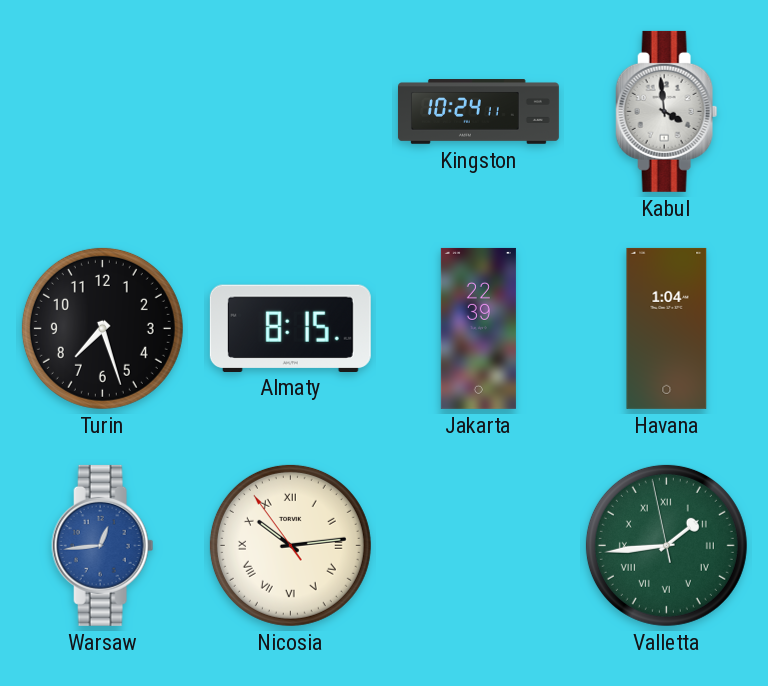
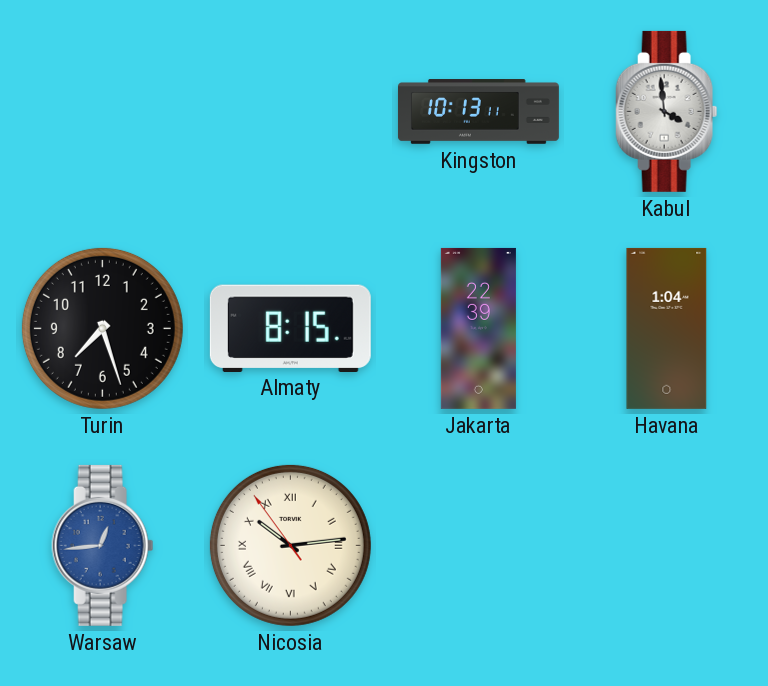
Kingston: 10:24 -> 10:13
Valletta: 1:43 -> none
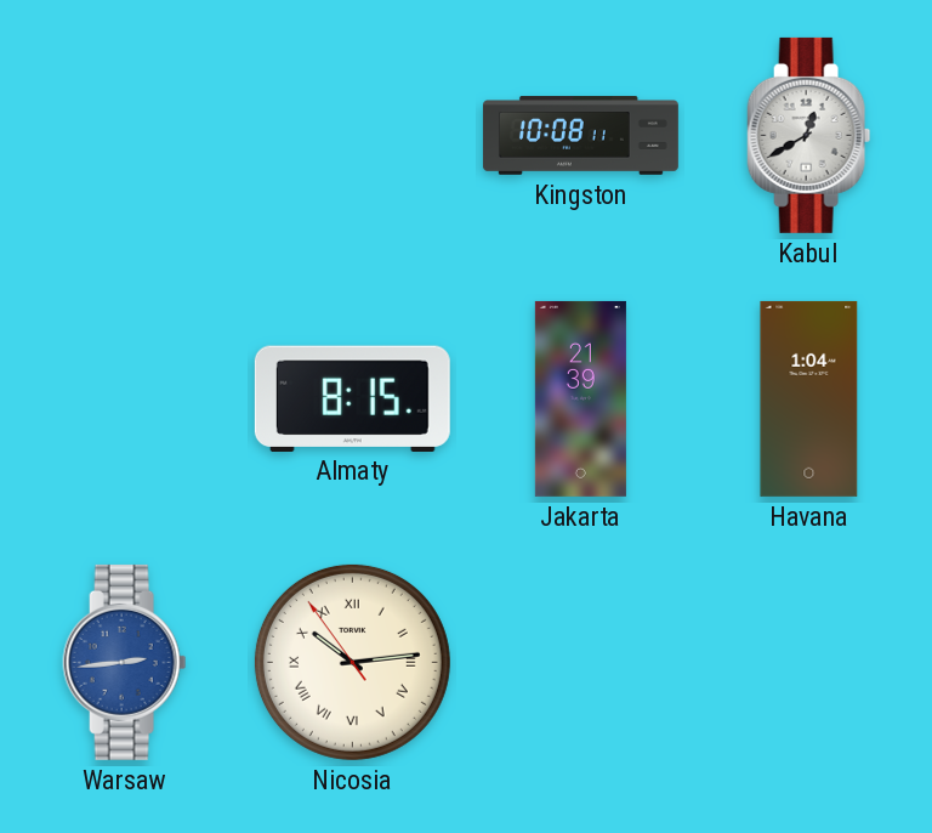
Kingston: 10:13 -> 10:08
Kabul: 3:59 -> 12:40
Turin: 7:27 -> none
Jakarta: 22:39 -> 21:39
Warsaw: 12:44 -> 2:44
